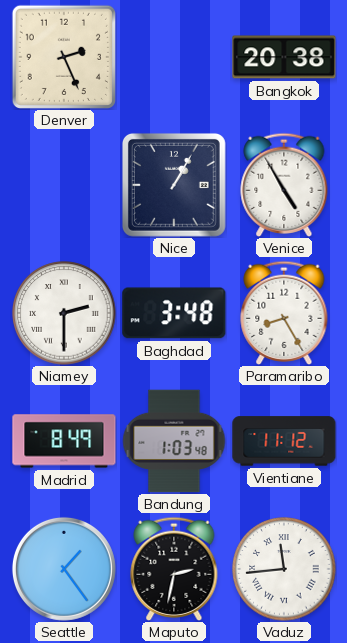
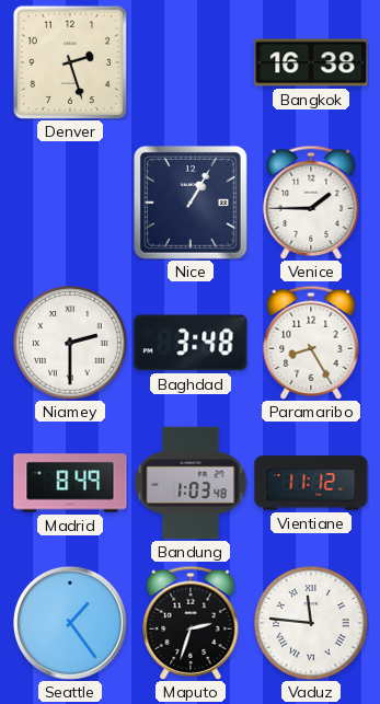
Denver: 2:26 -> 2:27
Bangkok: 20:38 -> 16:38
Venice: 4:55 -> 1:45
Maputo: 2:32 -> 2:33
Vaduz: 11:44 -> 11:46
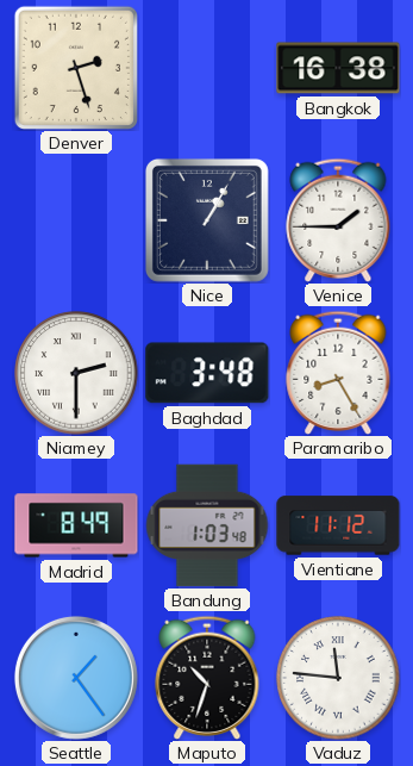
Maputo: 2:33 -> 10:33
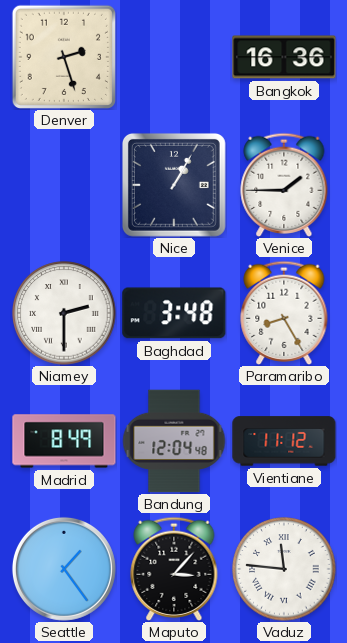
Bangkok: 16:38 -> 16:36
Bandung: 1:03 -> 12:04
Maputo: 10:33 -> 3:07
